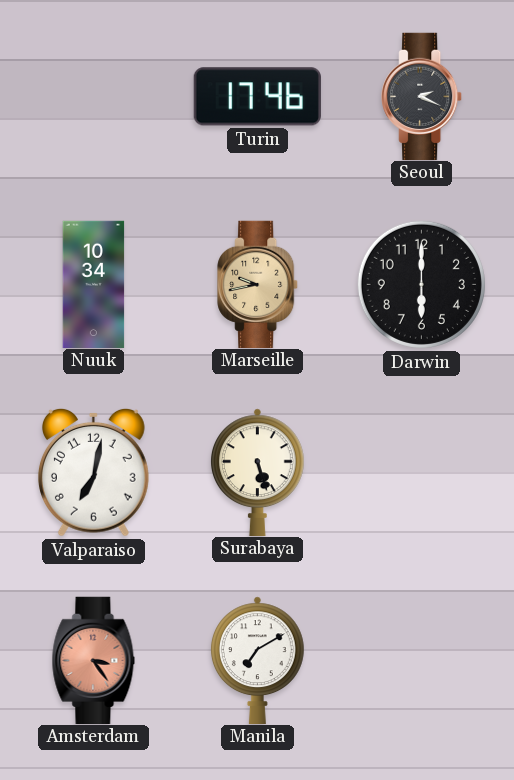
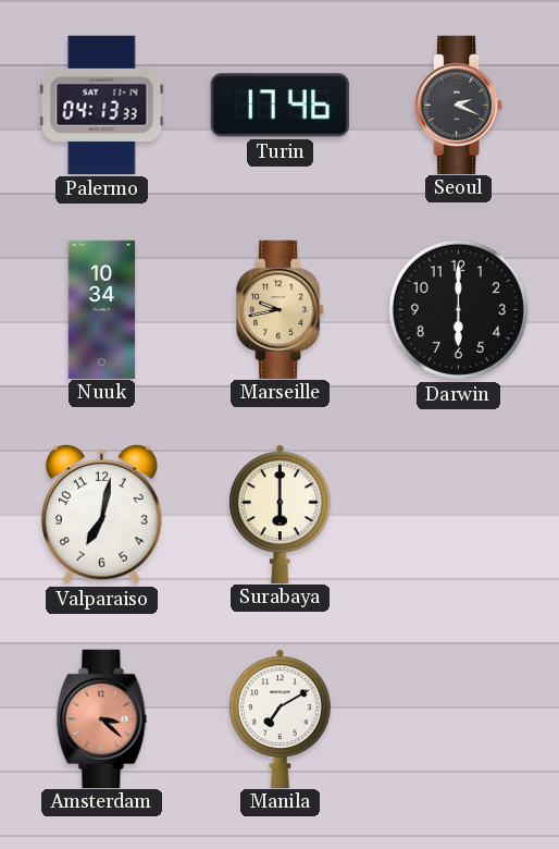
Palermo: none -> 04:13
Surabaya: 5:27 -> 6:00
Amsterdam: 3:24 -> 3:22
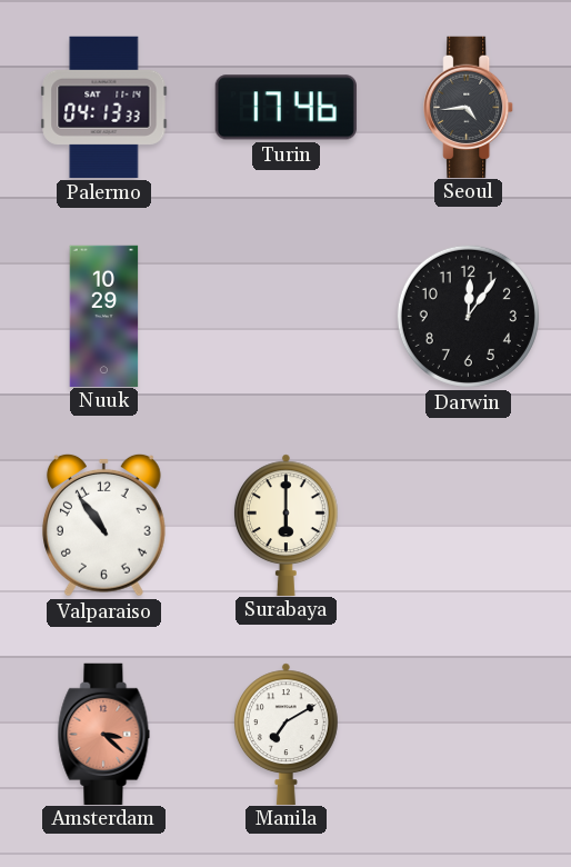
Seoul: 2:19 -> 4:44
Nuuk: 10:34 -> 10:29
Marseille: 9:43 -> none
Darwin: 6:00 -> 12:06
Valparaiso: 7:02 -> 10:54
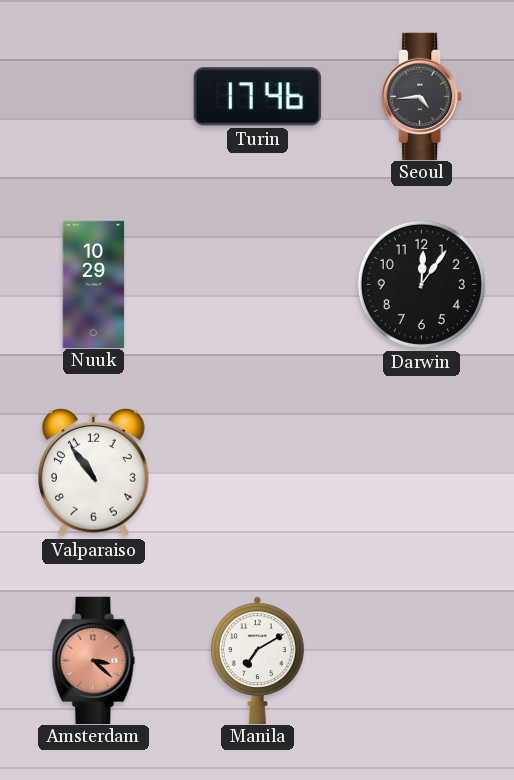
Palermo: 04:13 -> none
Surabaya: 6:00 -> none
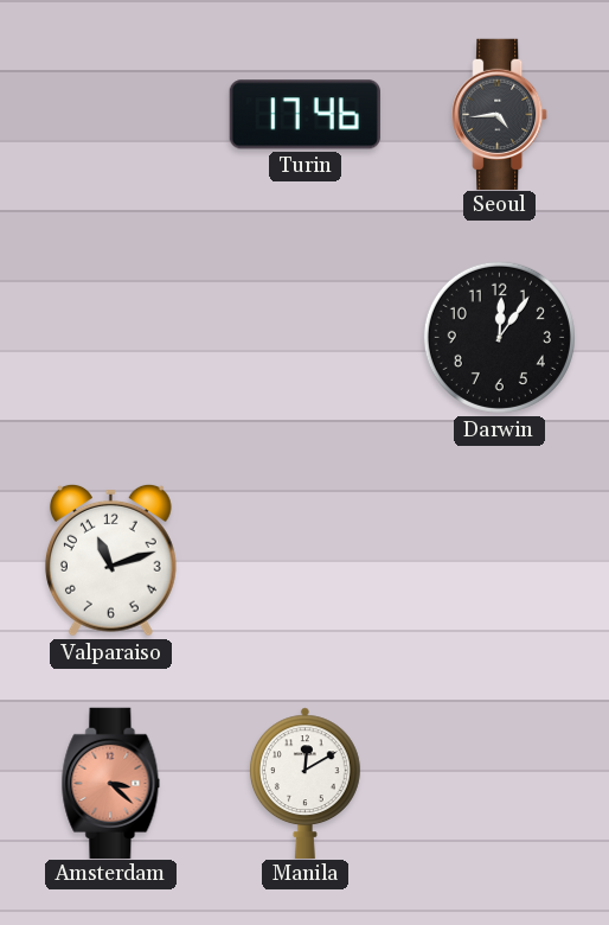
Nuuk: 10:29 -> none
Valparaiso: 10:54 -> 11:12
Manila: 7:10 -> 12:10
